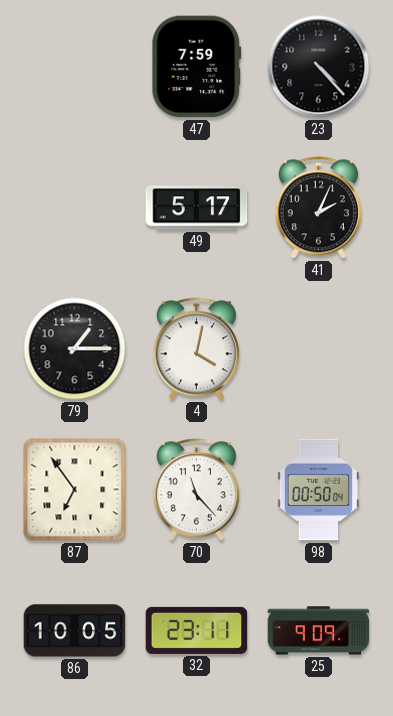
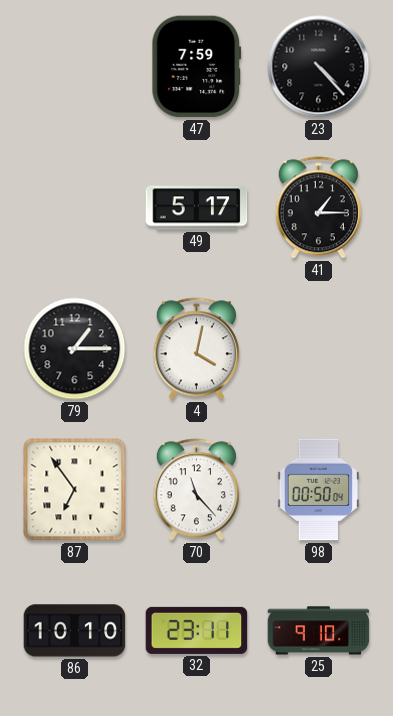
41: 2:04 -> 1:15
86: 10:05 -> 10:10
25: 9:09 -> 9:10
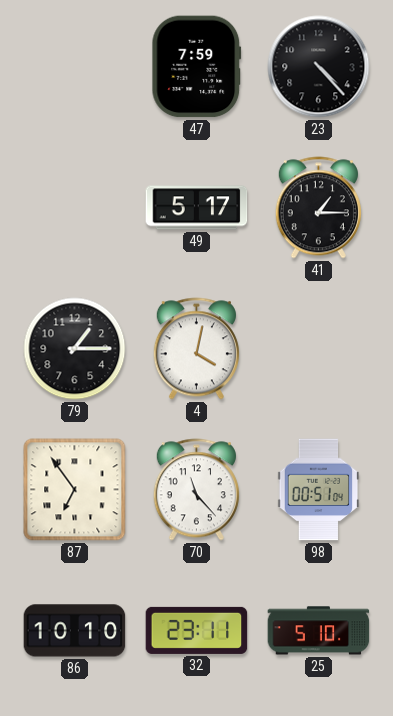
98: 00:50 -> 00:51
25: 9:10 -> 5:10
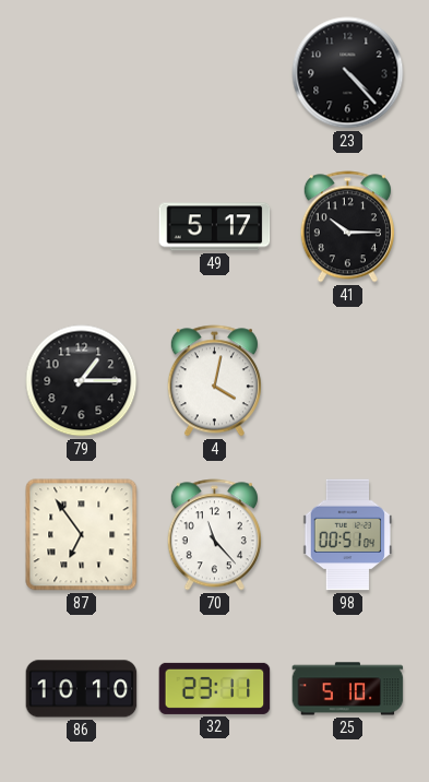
47: 7:59 -> none
41: 1:15 -> 10:15
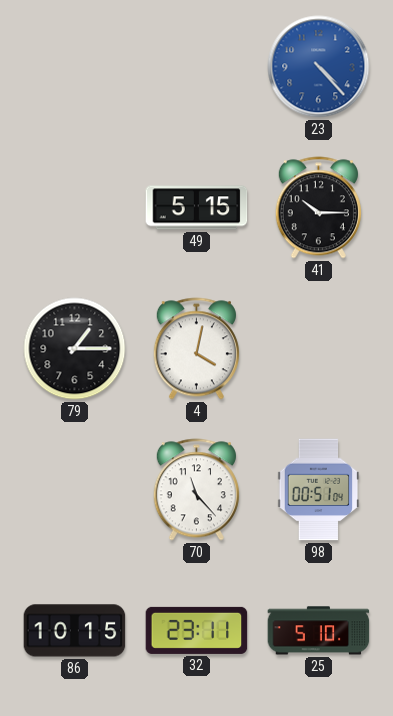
23 dial: black -> blue
49: 5:17 -> 5:15
87: 6:54 -> none
86: 10:10 -> 10:15
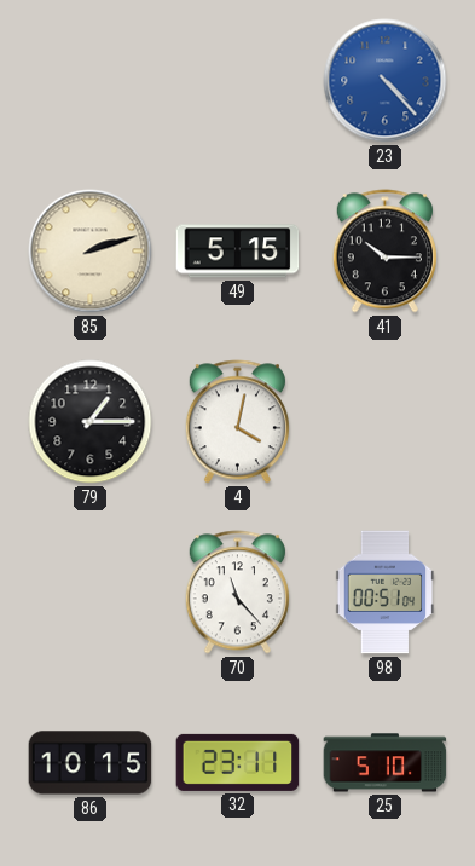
85: none -> 2:12
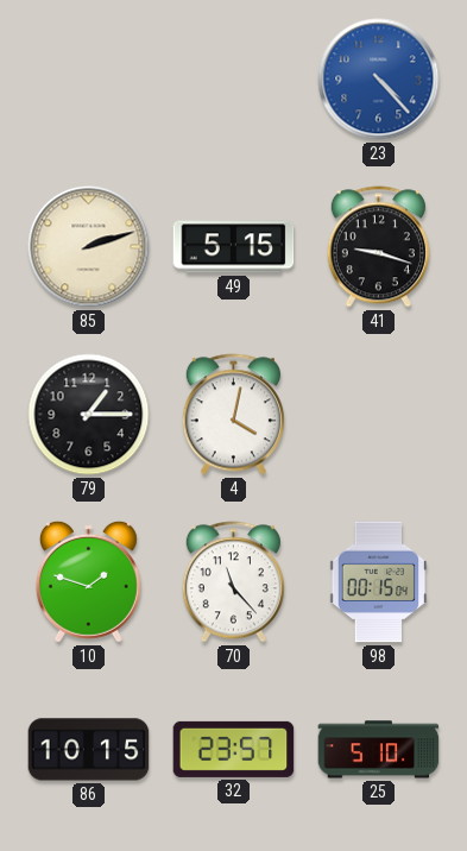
41: 10:15 -> 9:18
10: none -> 1:48
98: 00:51 -> 00:15
32: 23:11 -> 23:57
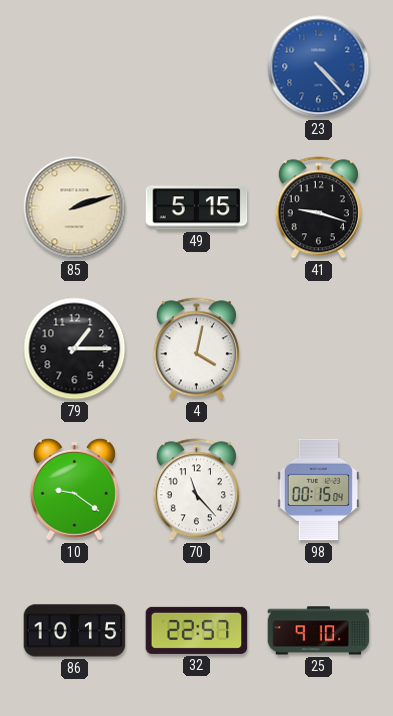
10: 1:48 -> 9:21
32: 23:57 -> 22:57
25: 5:10 -> 9:10
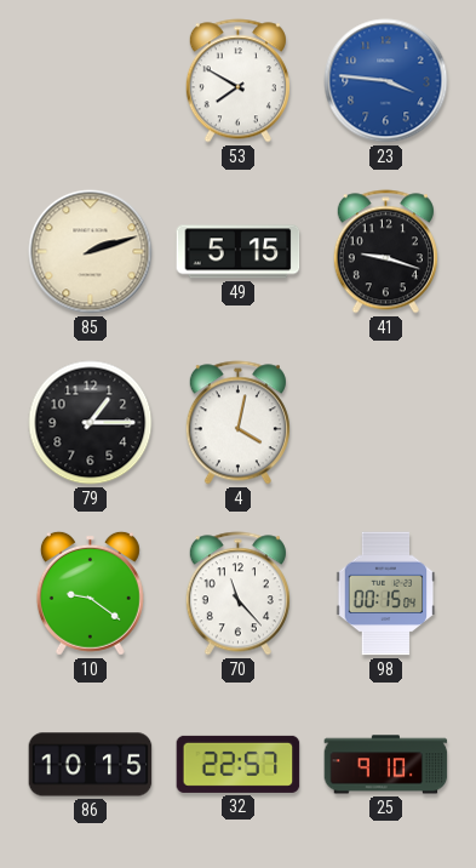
53: none -> 7:50
23: 4:23 -> 3:46
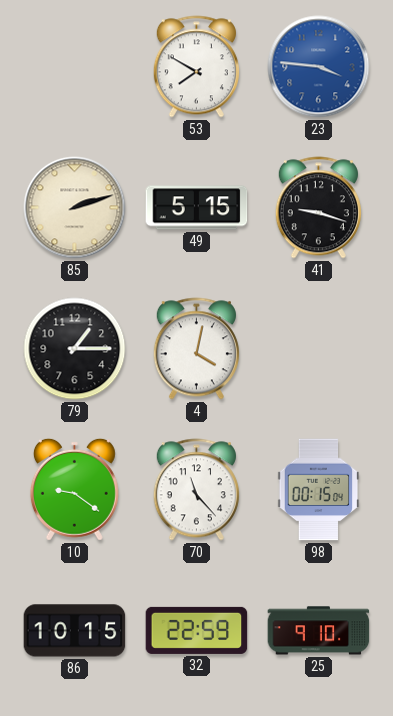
32: 22:57 -> 22:59
